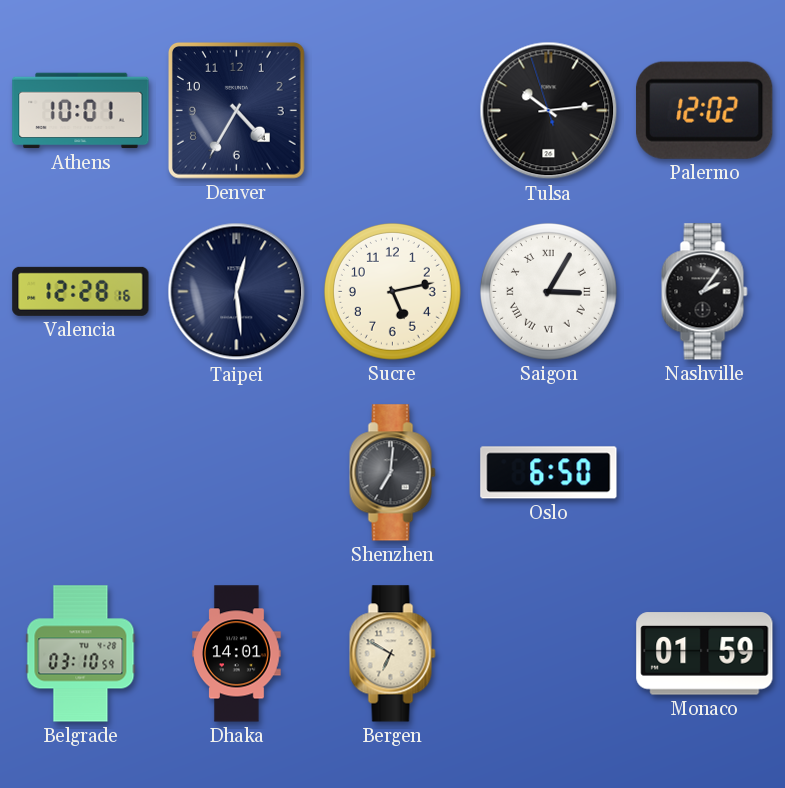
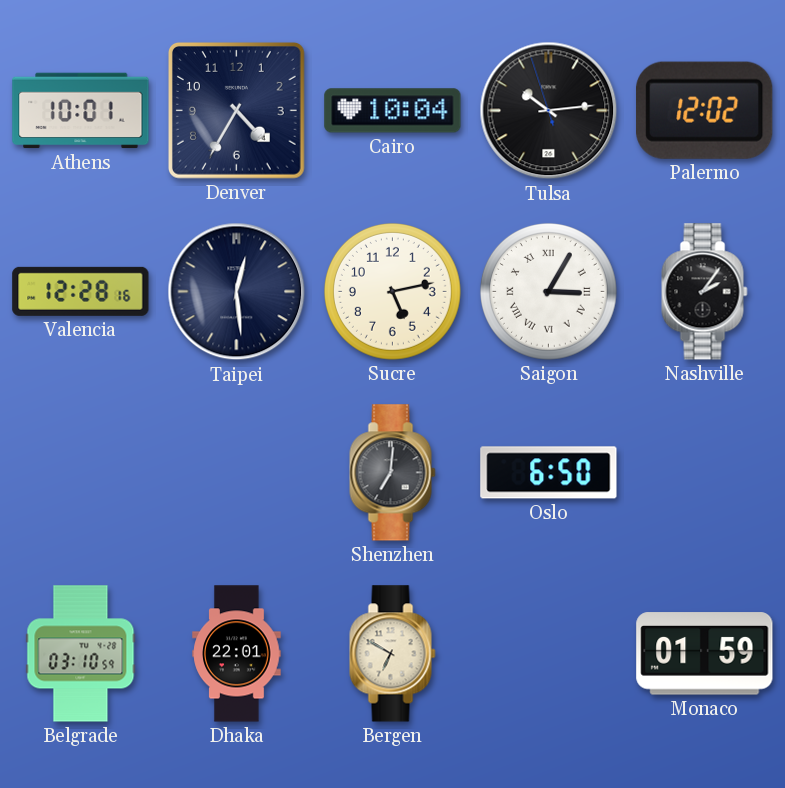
Cairo: none -> 10:04
Dhaka: 14:01 -> 22:01
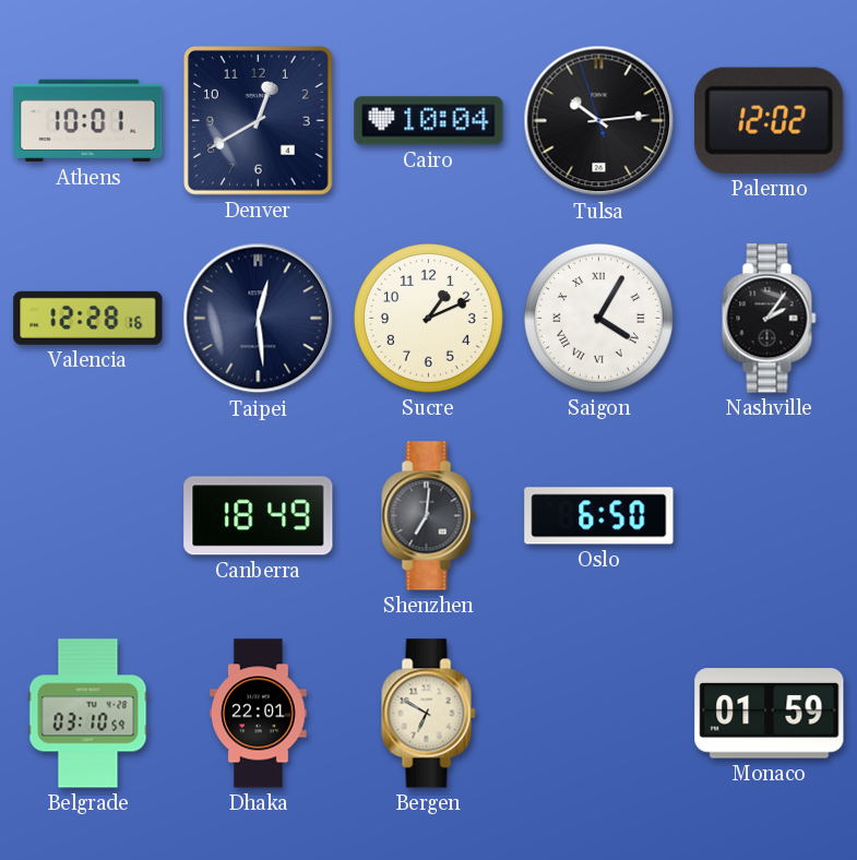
Denver: 4:35 -> 12:40
Sucre: 5:13 -> 1:11
Saigon: 3:05 -> 4:05
Canberra: none -> 18:49
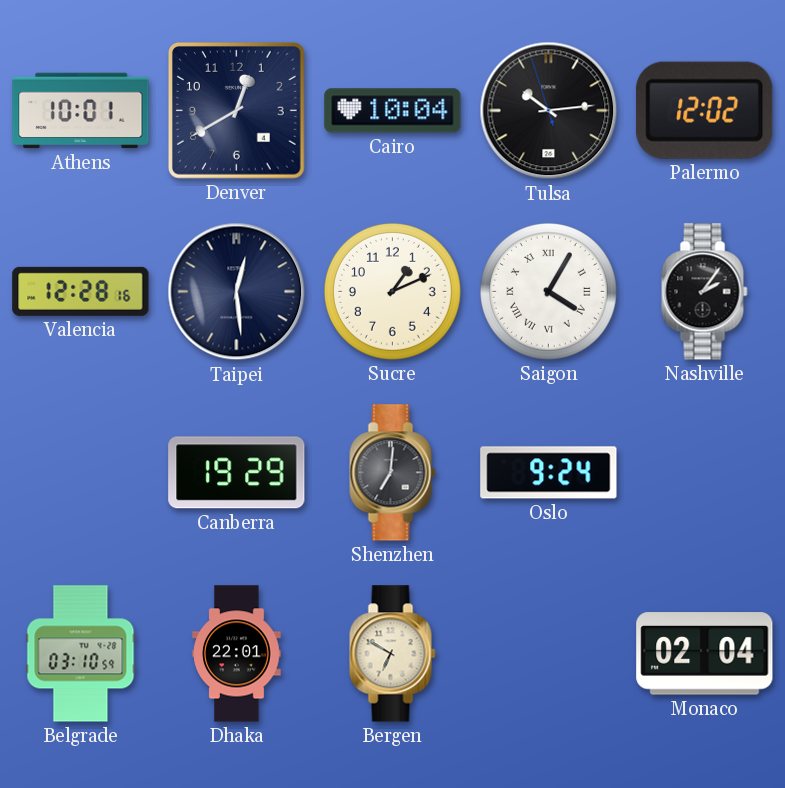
Canberra: 18:49 -> 19:29
Oslo: 6:50 -> 9:24
Monaco: 01:59 -> 02:04
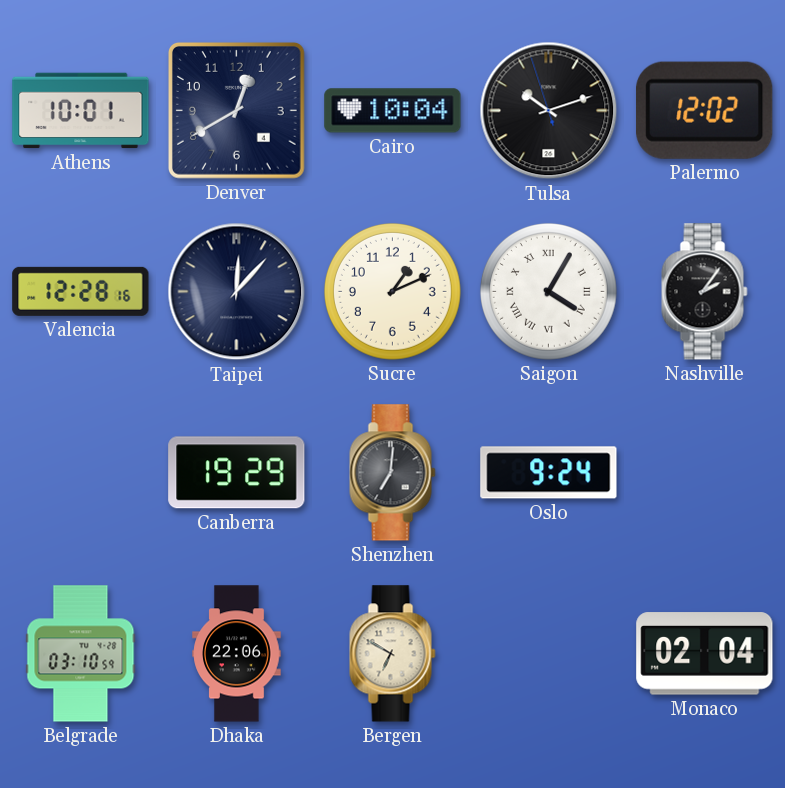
Tulsa: 10:13 -> 10:11
Taipei: 12:29 -> 12:07
Dhaka: 22:01 -> 22:06
